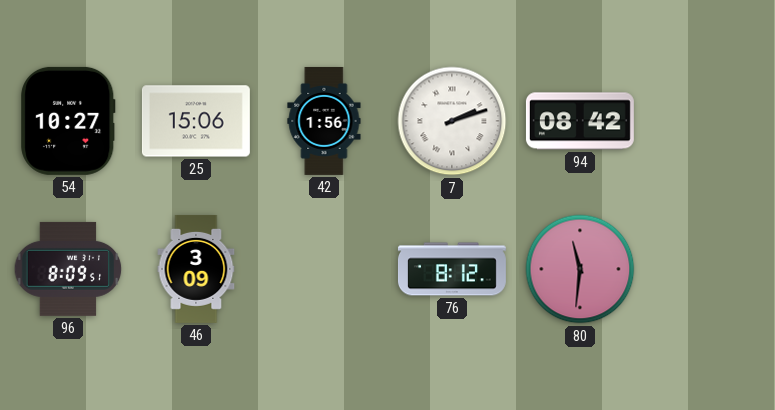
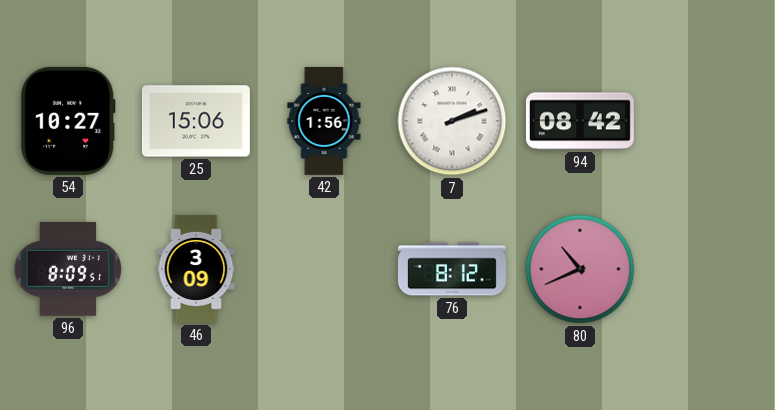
80: 11:31 -> 10:41
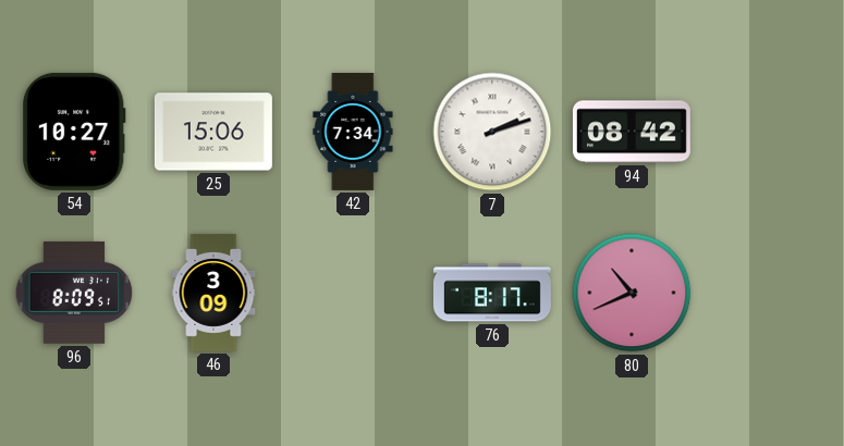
42: 1:56 -> 7:34
76: 8:12 -> 8:17
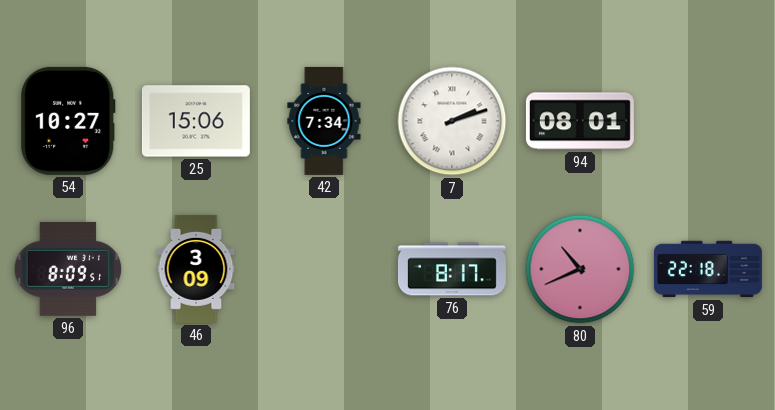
94: 08:42 -> 08:01
59: none -> 22:18
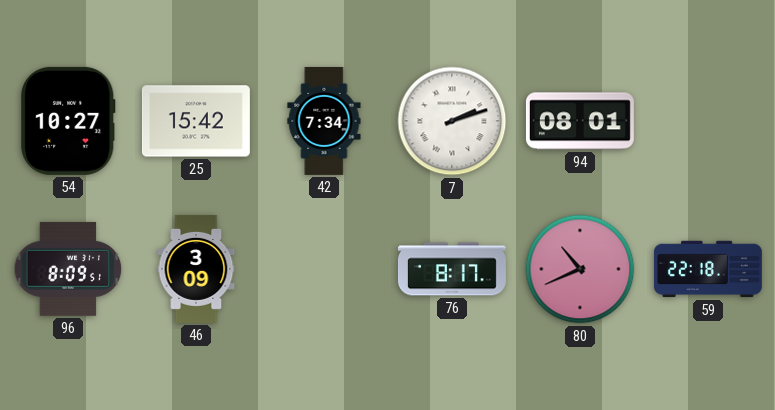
25: 15:06 -> 15:42
